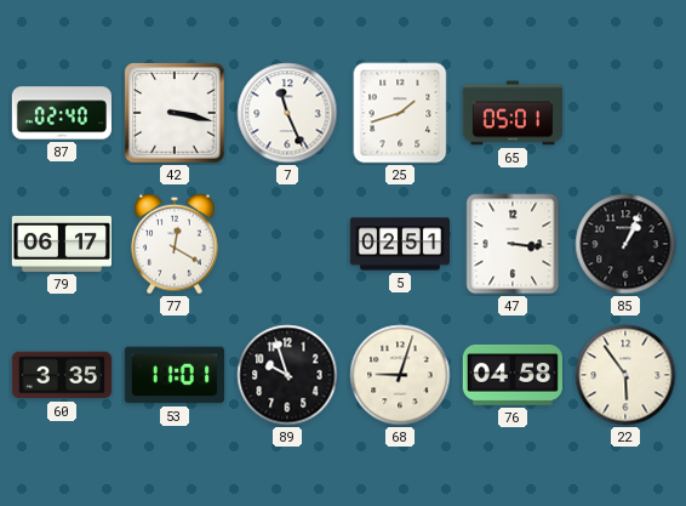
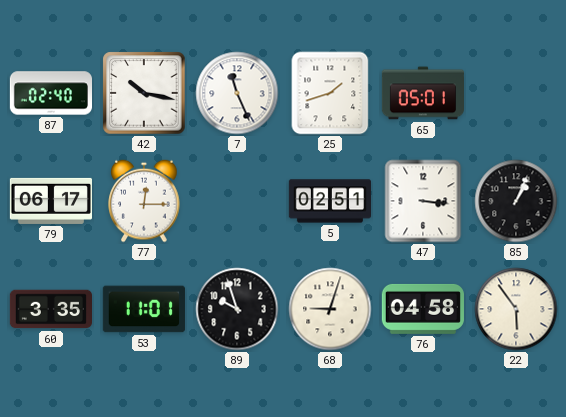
42: 3:17 -> 10:17
77: 12:20 -> 12:15
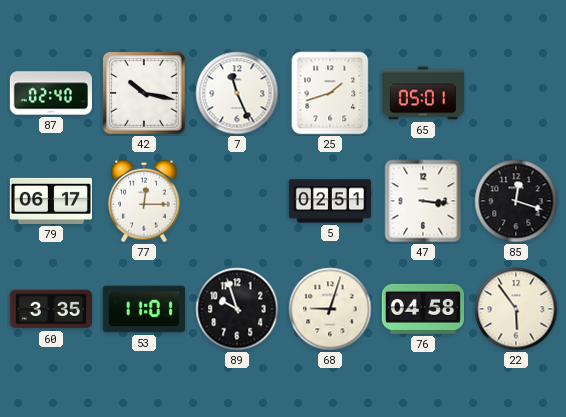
85: 1:04 -> 12:18
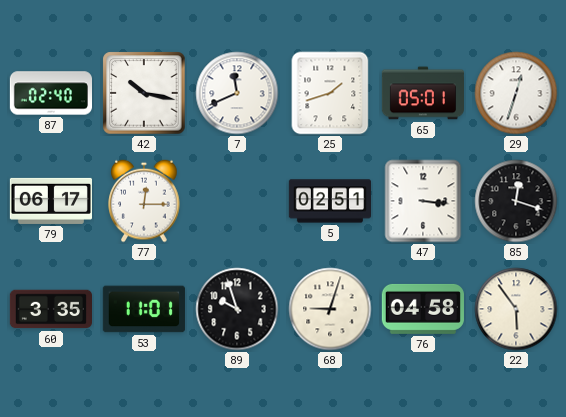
7: 11:26 -> 11:41
29: none -> 12:33
